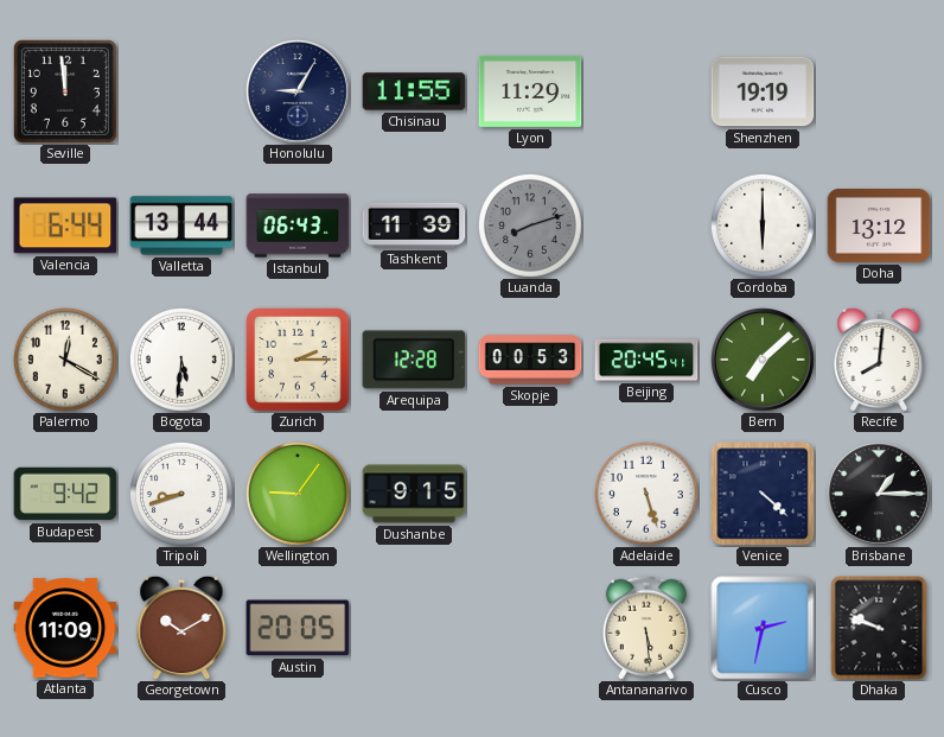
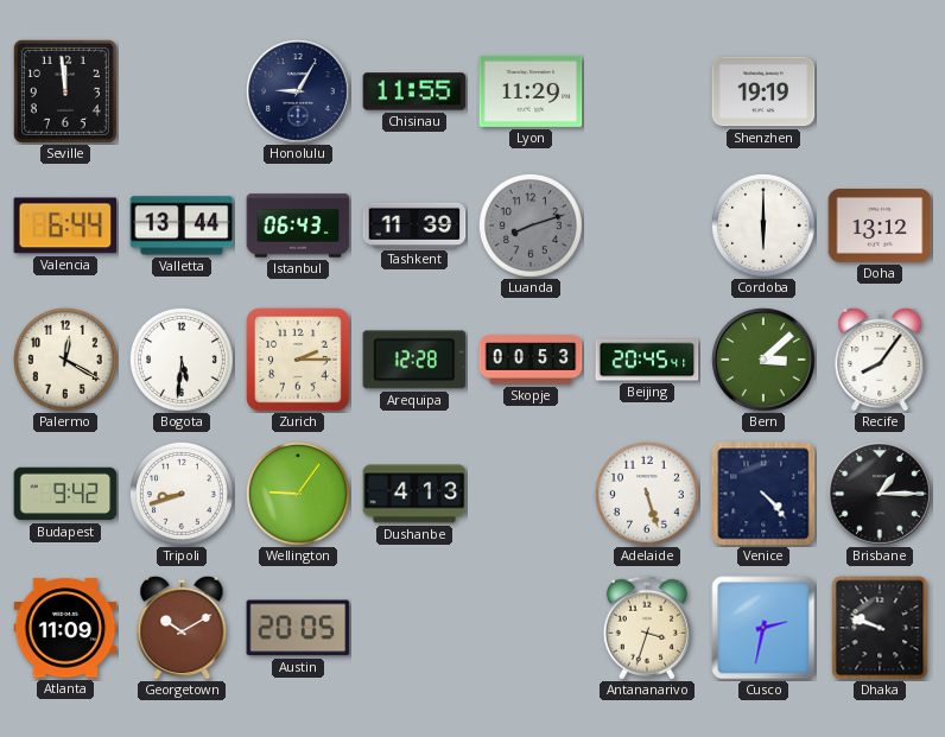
Bern: 7:08 -> 3:08
Recife: 8:01 -> 8:06
Dushanbe: 9:15 -> 4:13
Venice: 4:22 -> 4:23
Antananarivo: 5:29 -> 3:33
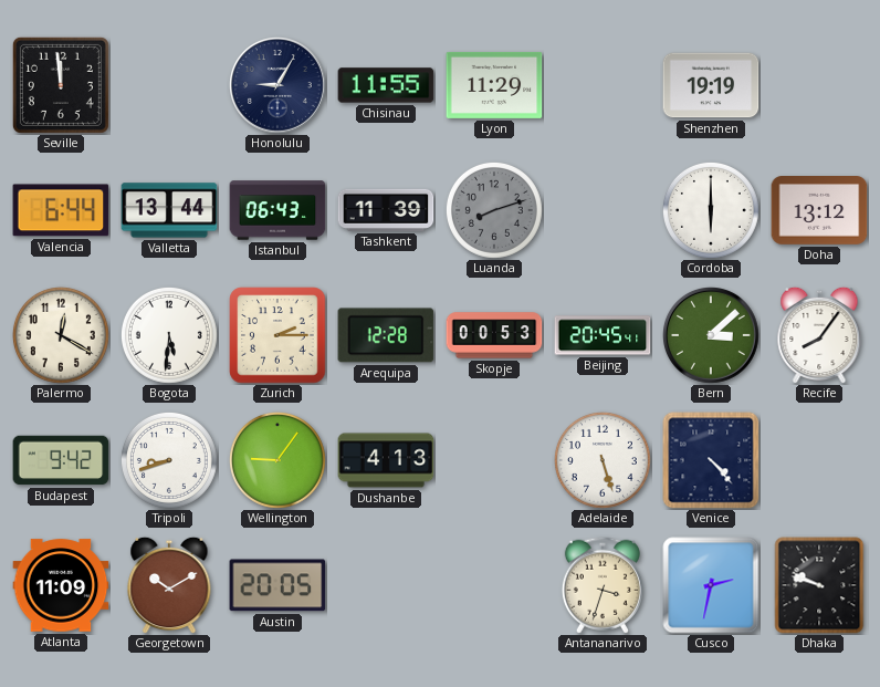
Brisbane: 1:15 -> none
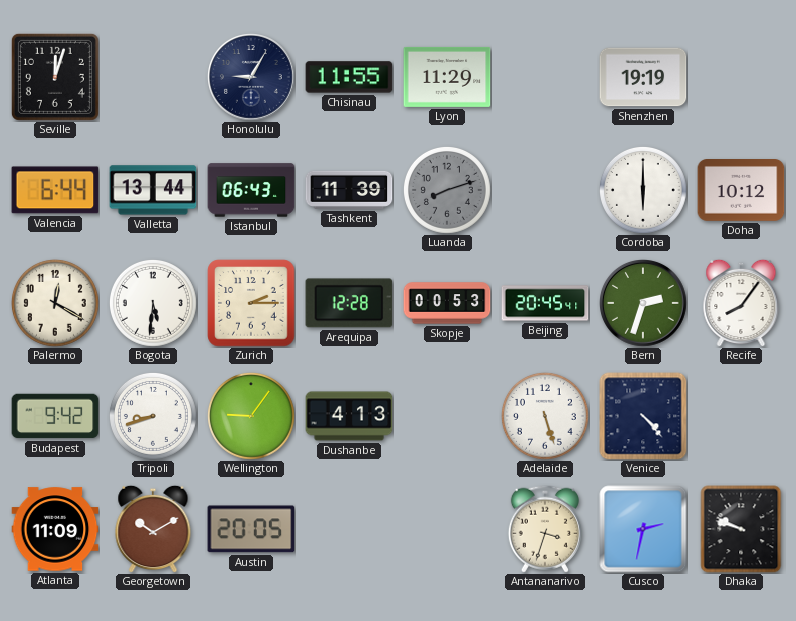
Seville: 11:59 -> 12:03
Doha: 13:12 -> 10:12
Bern: 3:08 -> 2:33
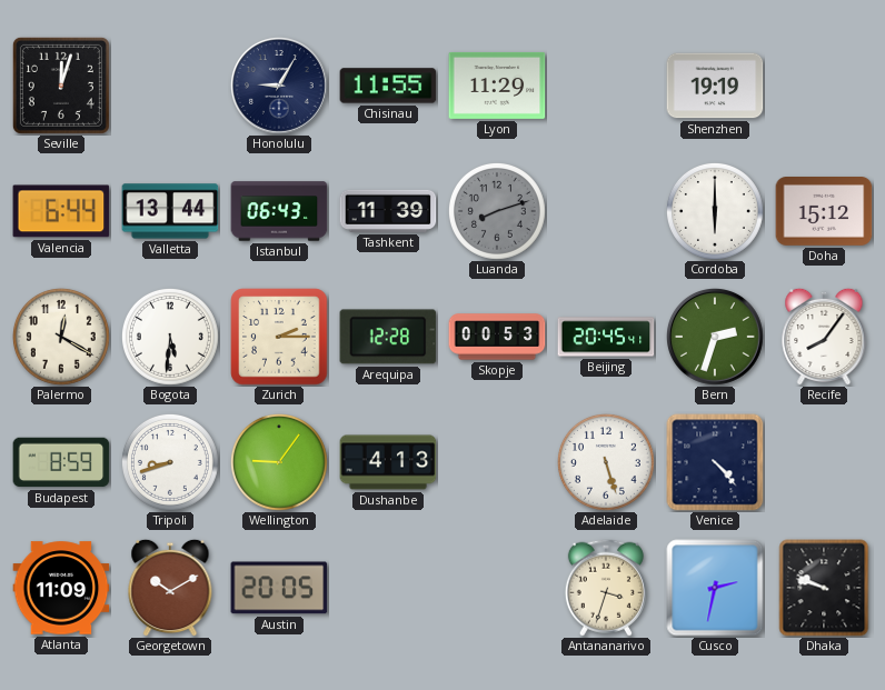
Doha: 10:12 -> 15:12
Budapest: 9:42 -> 8:59
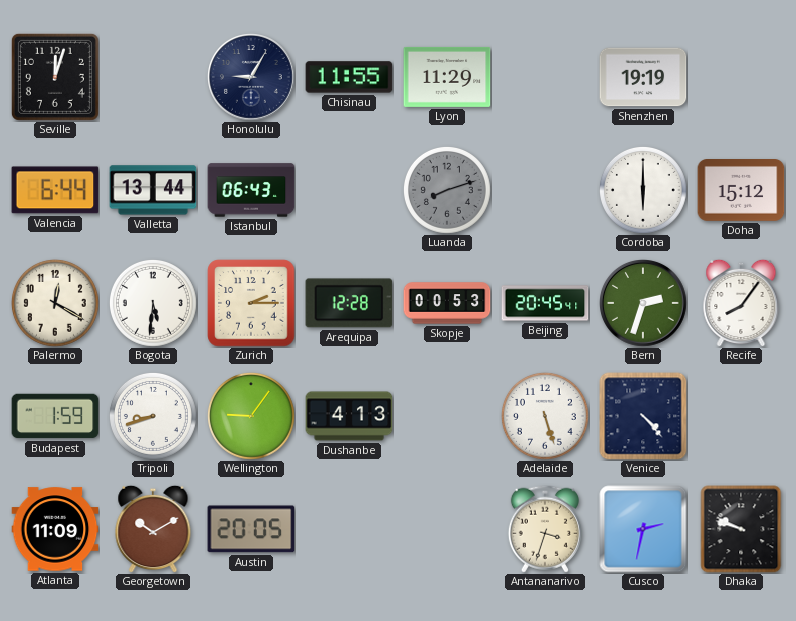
Tashkent: 11:39 -> none
Budapest: 8:59 -> 1:59
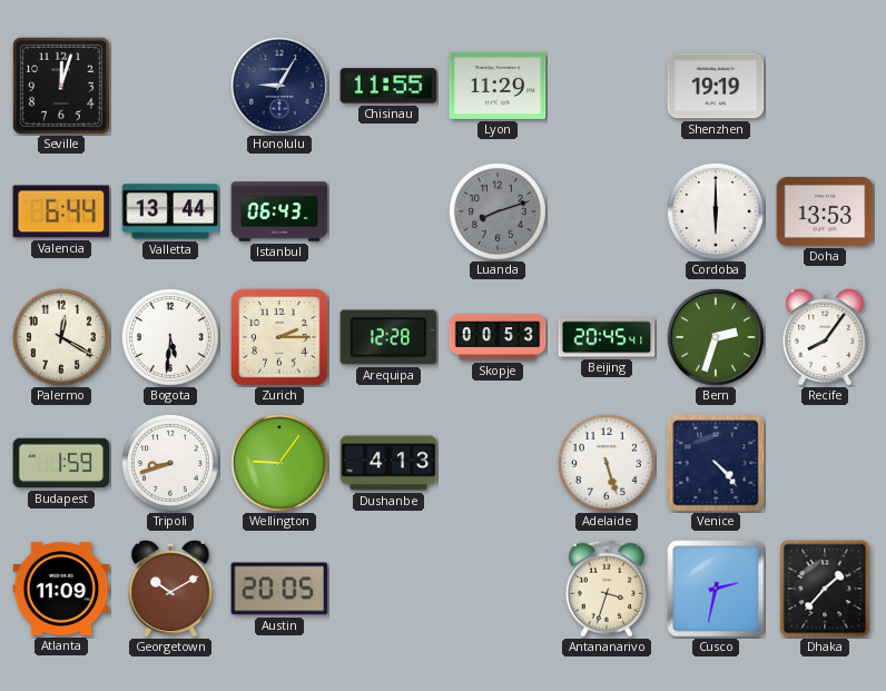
Doha: 15:12 -> 13:53
Dhaka: 9:48 -> 1:37
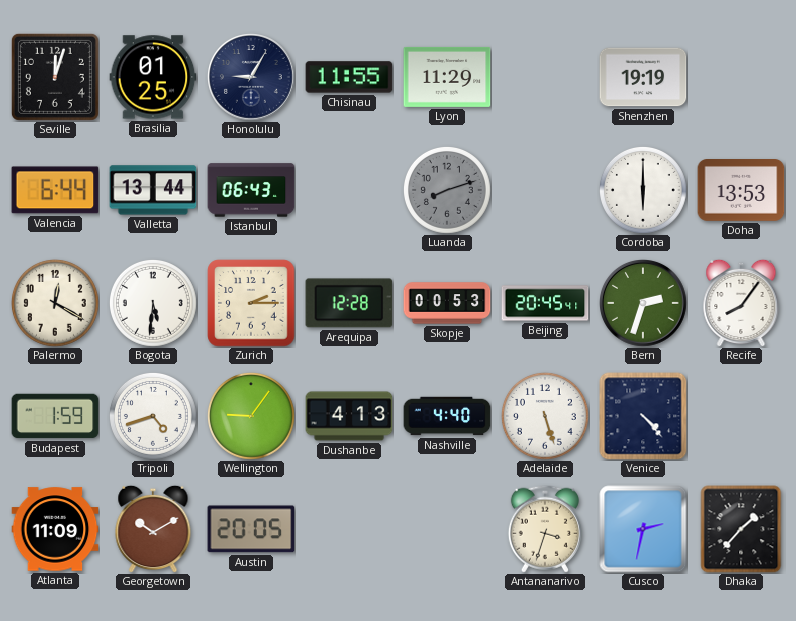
Brasilia: none -> 01:25
Tripoli: 8:42 -> 4:42
Nashville: none -> 4:40
